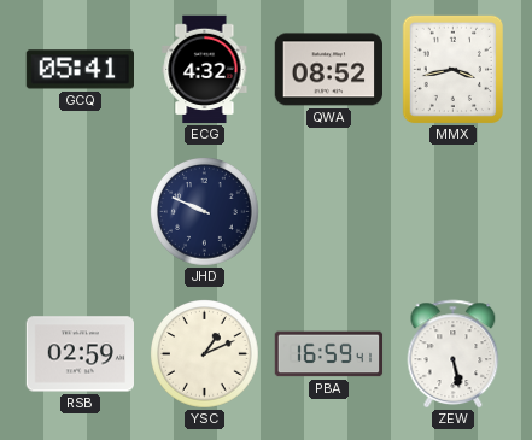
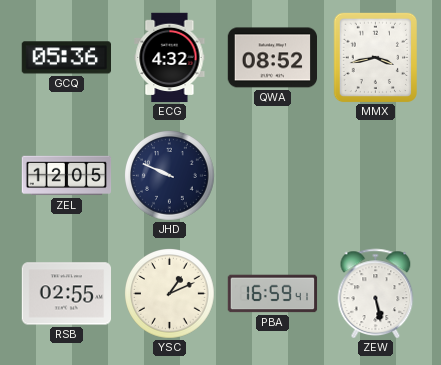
GCQ: 05:41 -> 05:36
ZEL: none -> 12:05
RSB: 02:59 -> 02:55
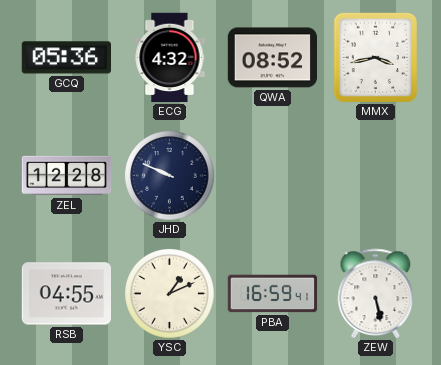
ZEL: 12:05 -> 12:28
RSB: 02:55 -> 04:55
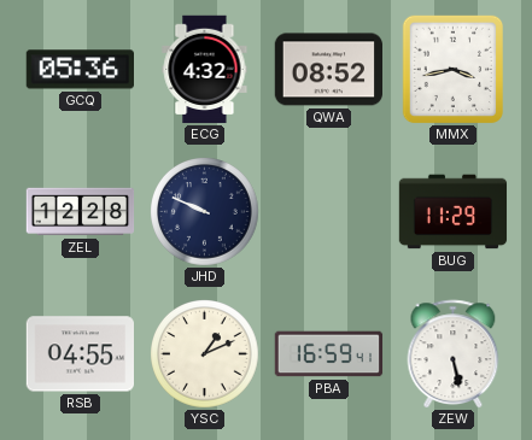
BUG: none -> 11:29
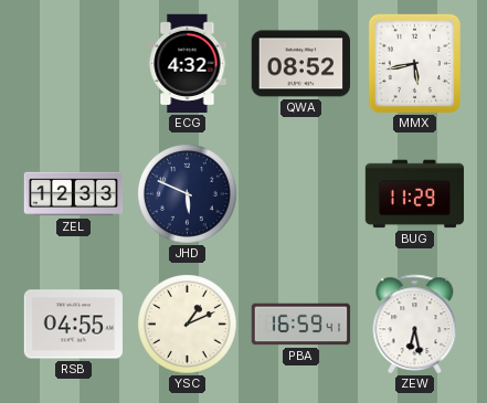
GCQ: 05:36 -> none
MMX: 3:43 -> 5:43
ZEL: 12:28 -> 12:33
JHD: 9:49 -> 5:49
ZEW: 5:28 -> 6:28
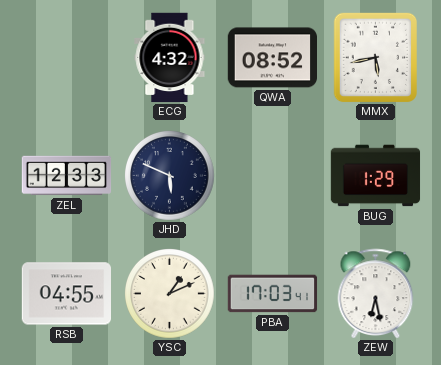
BUG: 11:29 -> 1:29
PBA: 16:59 -> 17:03
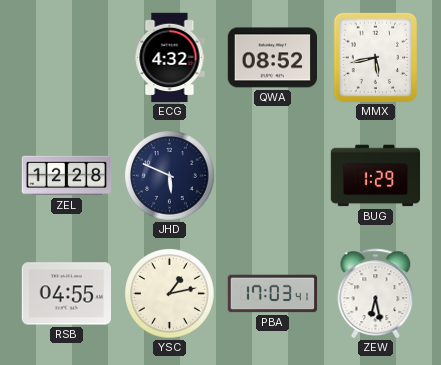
ZEL: 12:33 -> 12:28
YSC: 1:11 -> 1:13
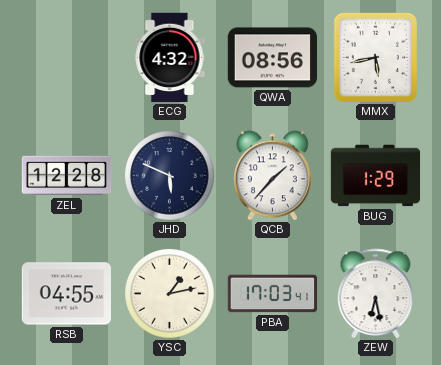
QWA: 08:52 -> 08:56
QCB: none -> 1:37
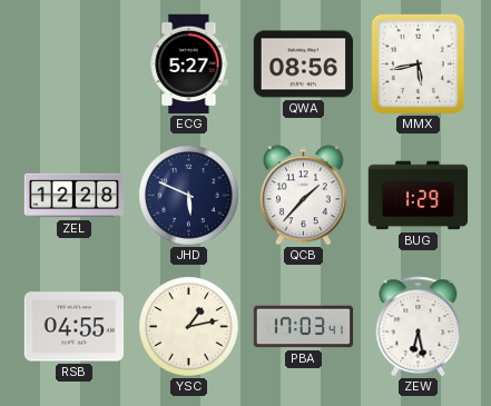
ECG: 4:32 -> 5:27
